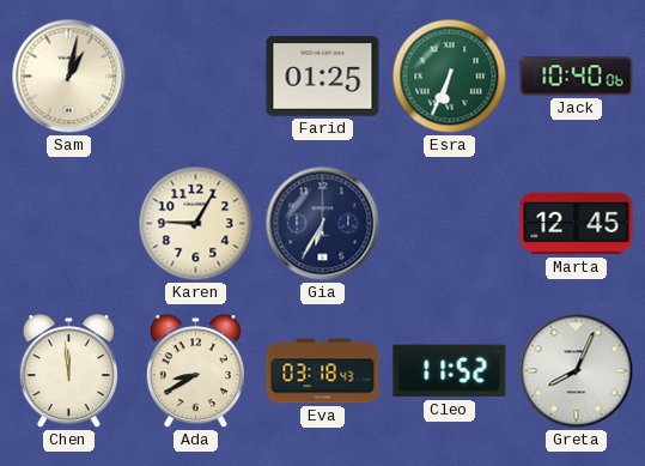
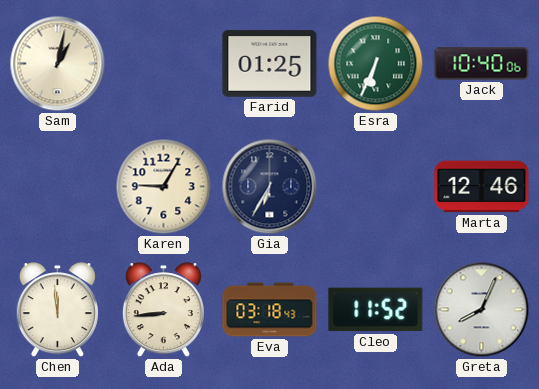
Marta: 12:45 -> 12:46
Ada: 8:40 -> 8:44
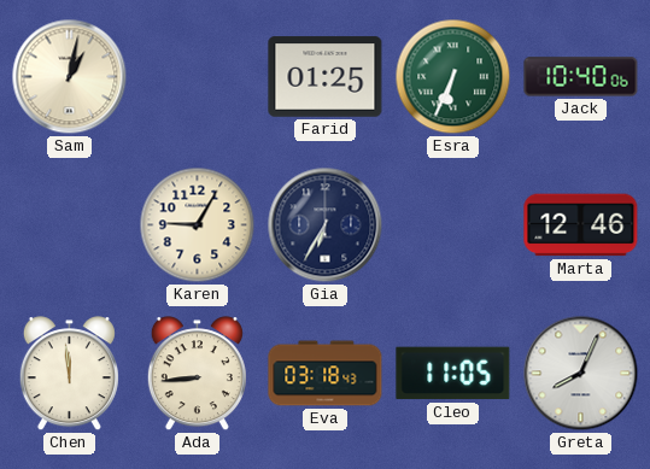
Cleo: 11:52 -> 11:05
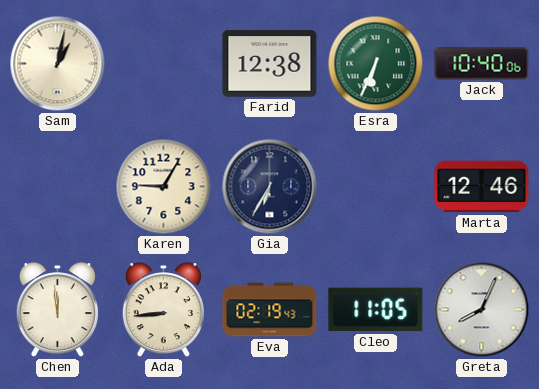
Farid: 01:25 -> 12:38
Eva: 03:18 -> 02:19
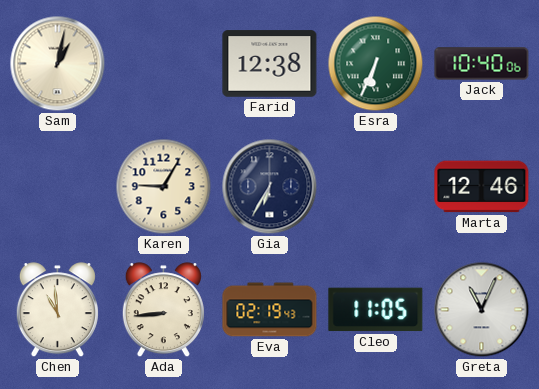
Chen: 11:59 -> 10:59
Greta: 8:04 -> 11:04
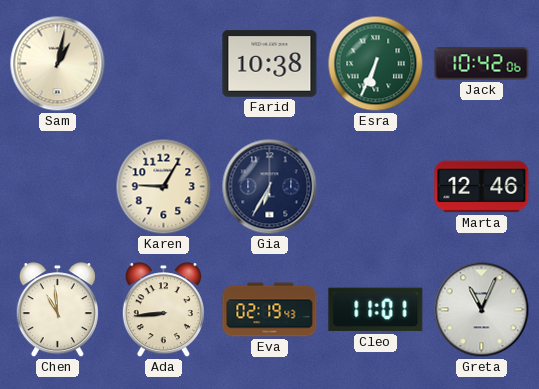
Farid: 12:38 -> 10:38
Jack: 10:40 -> 10:42
Cleo: 11:05 -> 11:01
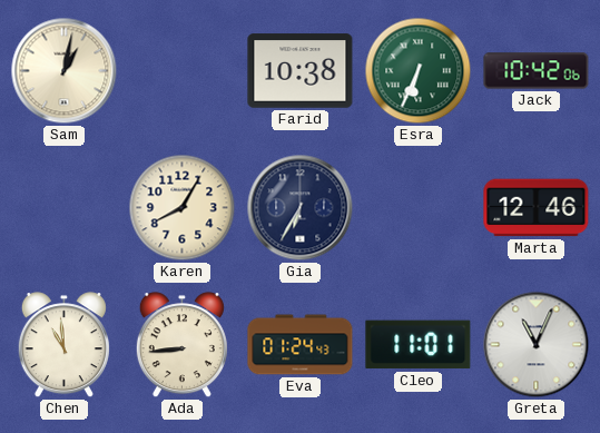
Karen: 9:05 -> 8:05
Eva: 02:19 -> 01:24
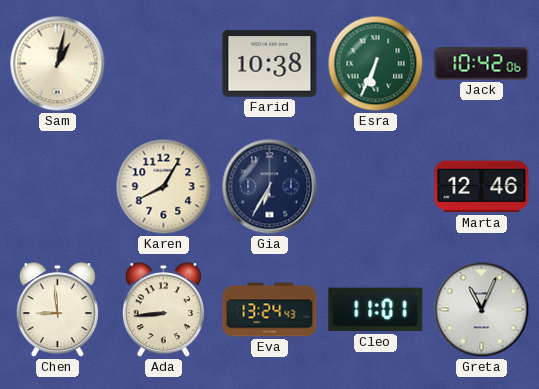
Chen: 10:59 -> 8:59
Eva: 01:24 -> 13:24
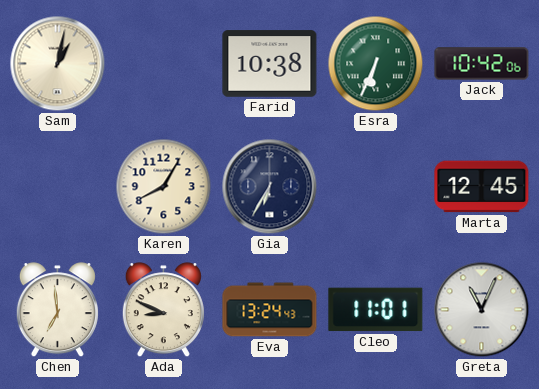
Marta: 12:46 -> 12:45
Chen: 8:59 -> 6:59
Ada: 8:44 -> 8:49
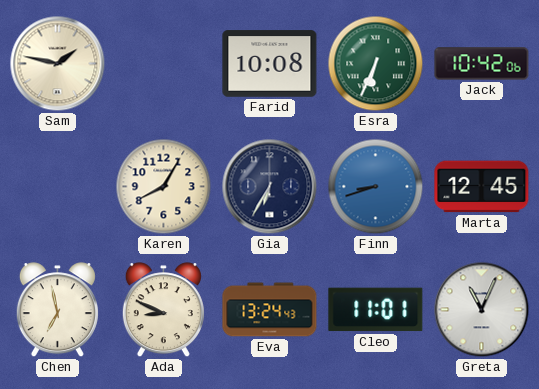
Sam: 1:02 -> 1:47
Farid: 10:38 -> 10:08
Finn: none -> 8:42
Chen: 6:59 -> 6:58
